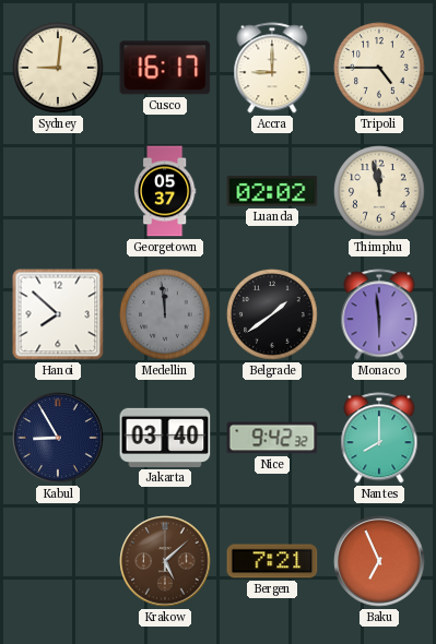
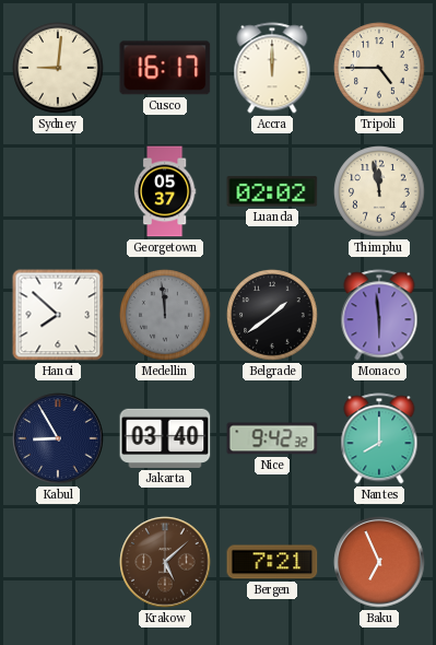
Accra: 9:00 -> 12:00
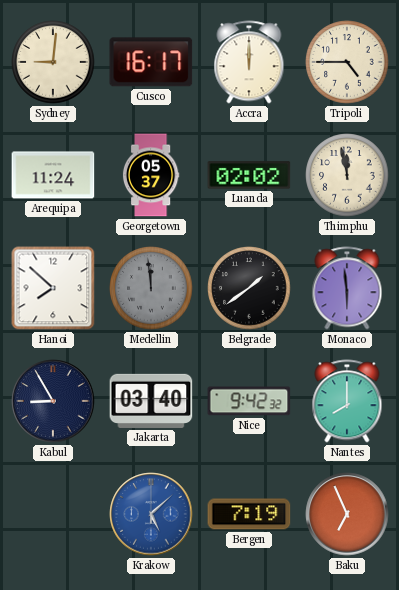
Arequipa: none -> 11:24
Krakow dial: brown -> blue
Bergen: 7:21 -> 7:19
